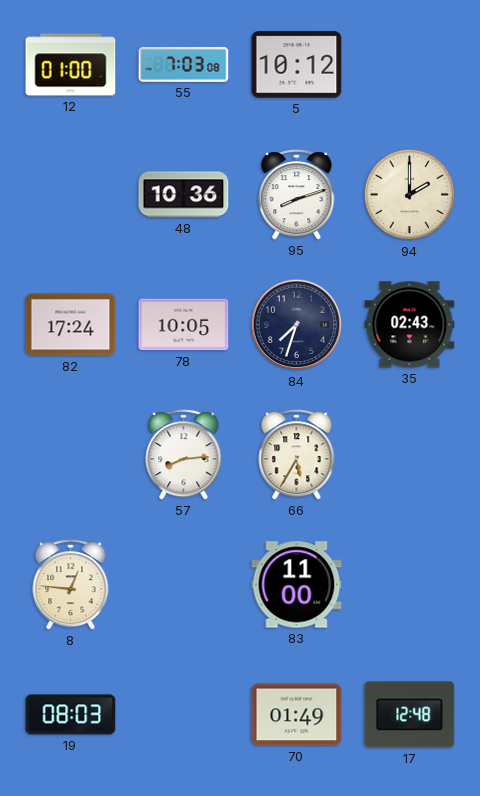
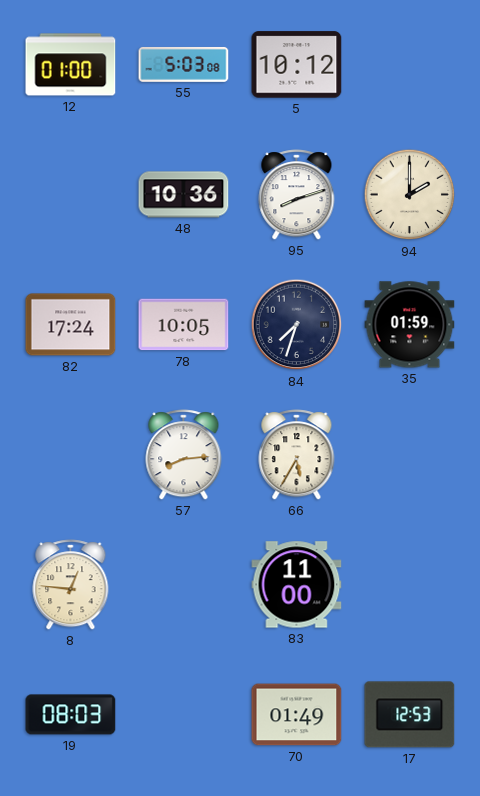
55: 7:03 -> 5:03
35: 02:43 -> 01:59
17: 12:48 -> 12:53
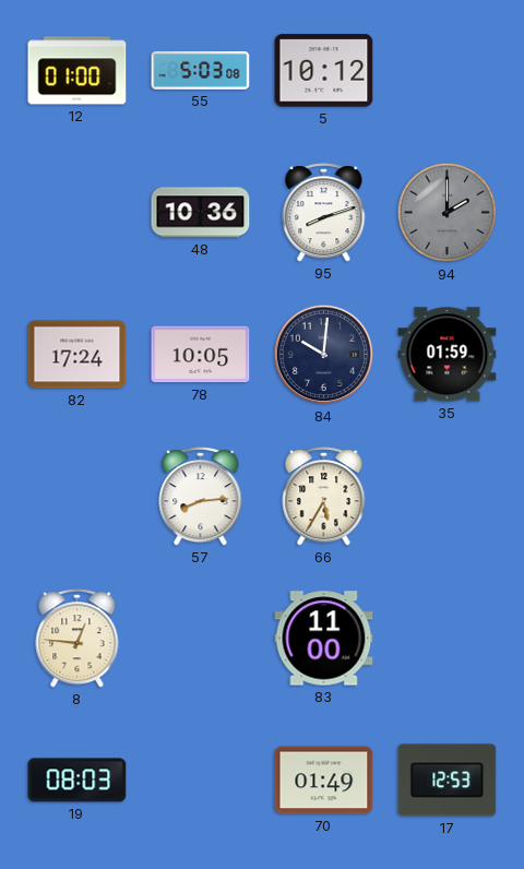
94 dial: cream -> grey
84: 7:33 -> 10:01
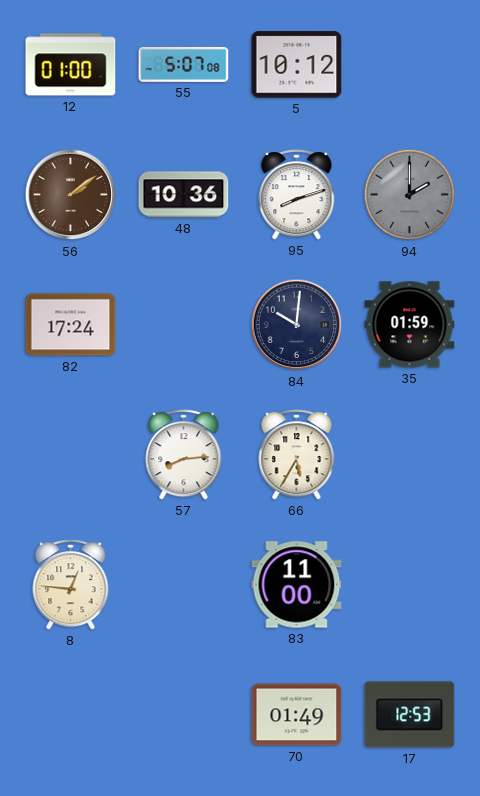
55: 5:03 -> 5:07
56: none -> 2:09
78: 10:05 -> none
19: 08:03 -> none
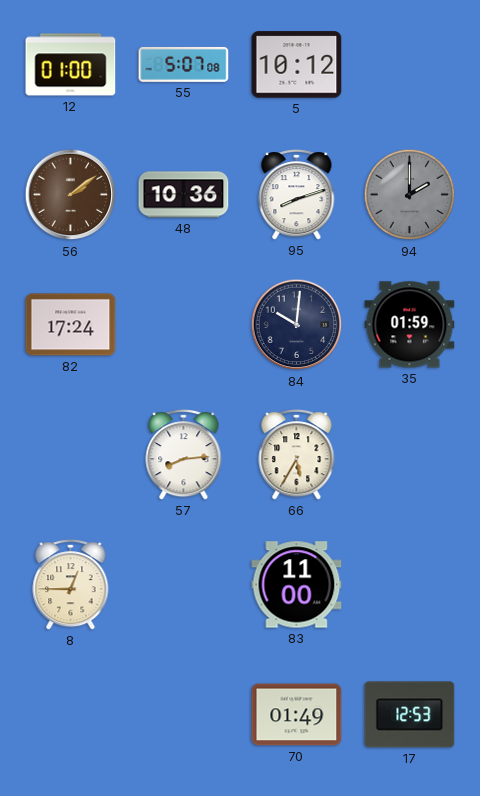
8: 12:46 -> 12:45
